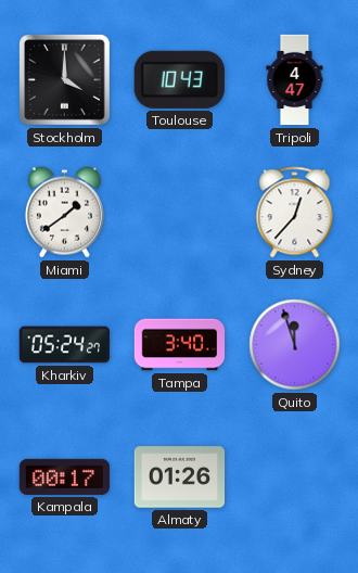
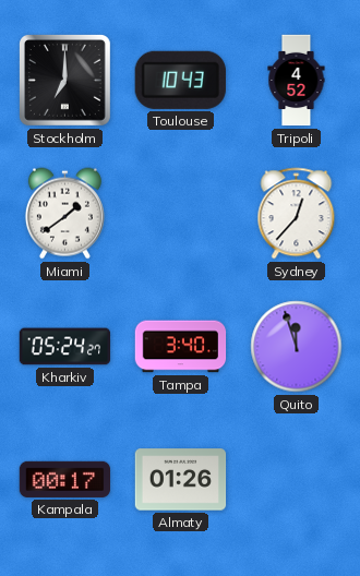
Stockholm: 4:00 -> 7:00
Tripoli: 4:47 -> 4:52
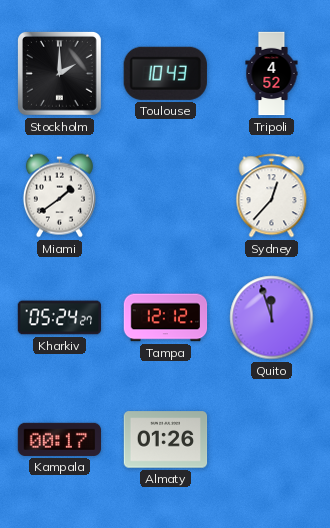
Stockholm: 7:00 -> 2:00
Tampa: 3:40 -> 12:12
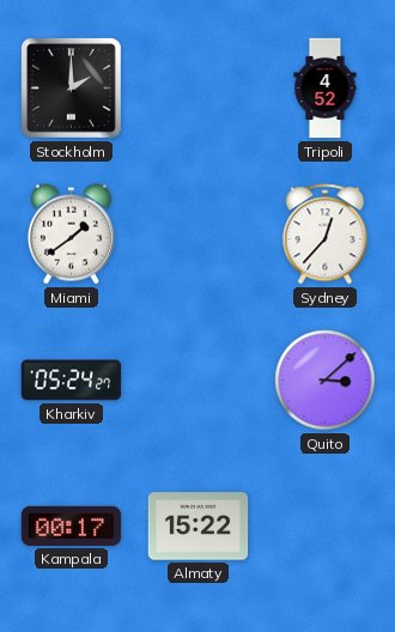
Toulouse: 10:43 -> none
Tampa: 12:12 -> none
Quito: 11:57 -> 3:08
Almaty: 01:26 -> 15:22
